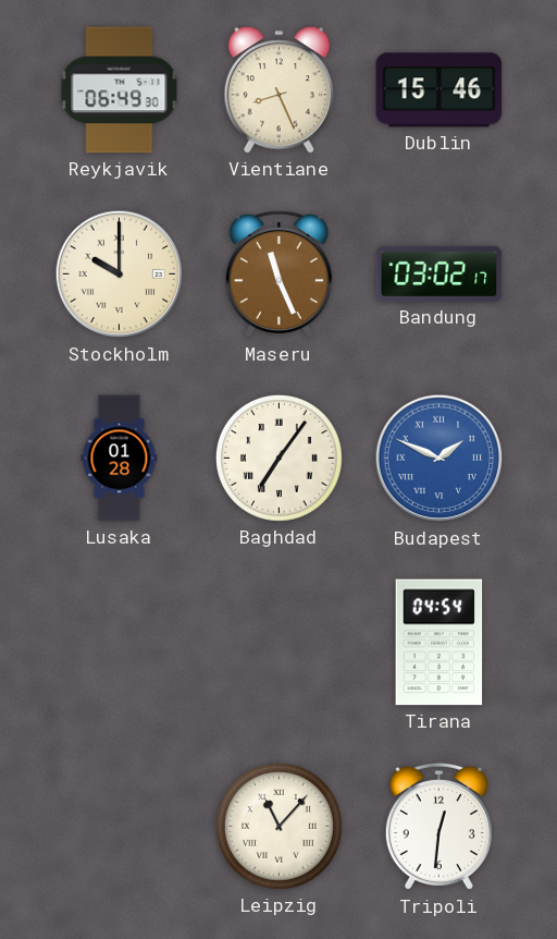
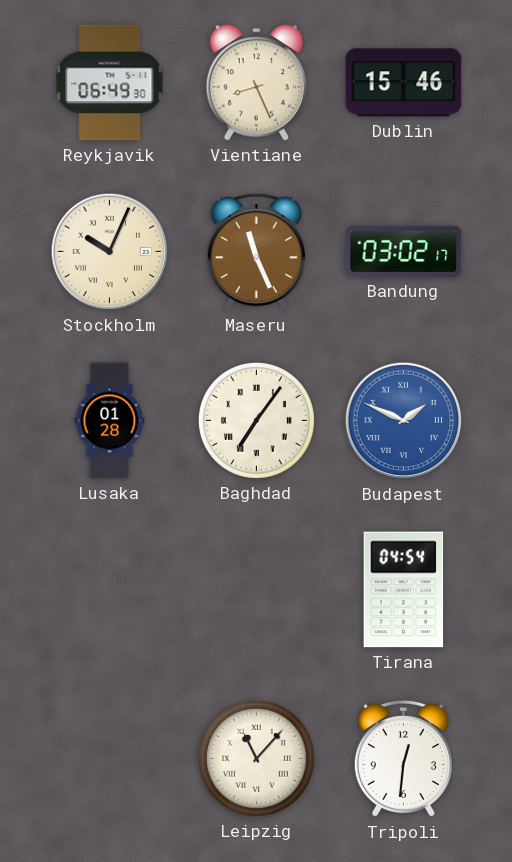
Stockholm: 10:00 -> 10:04
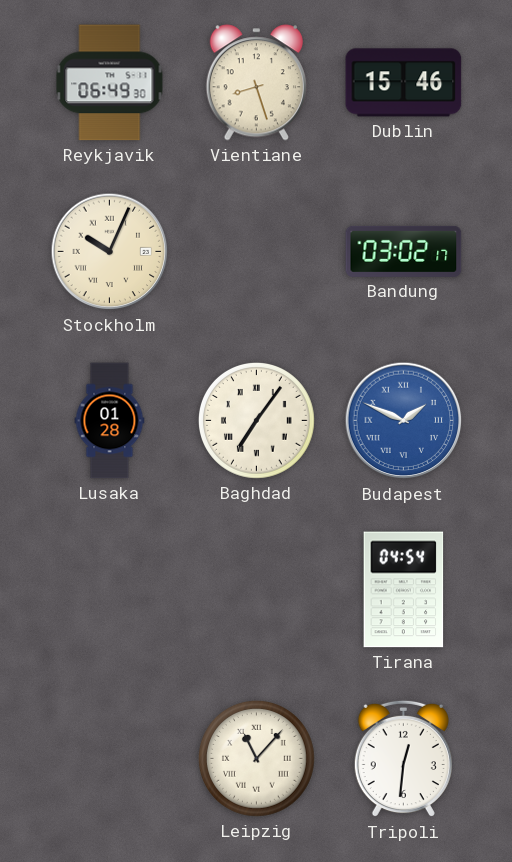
Vientiane: 8:26 -> 8:27
Maseru: 11:26 -> none
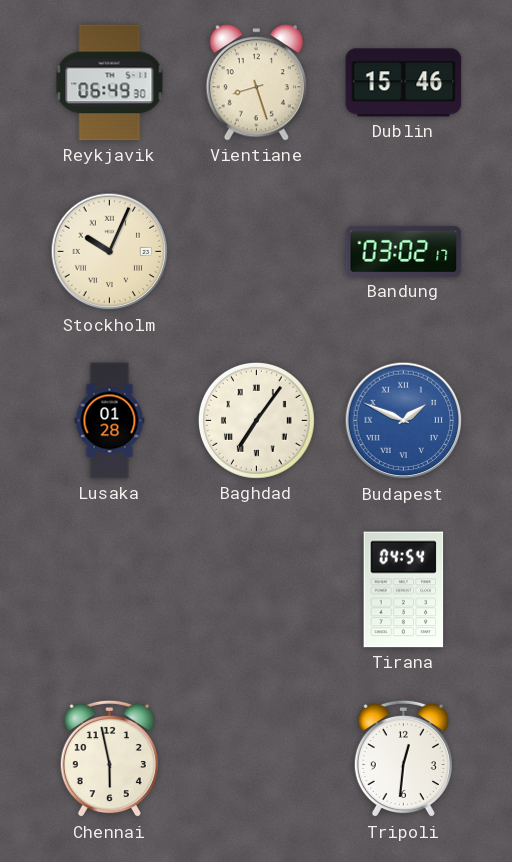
Chennai: none -> 5:58
Leipzig: 11:07 -> none
